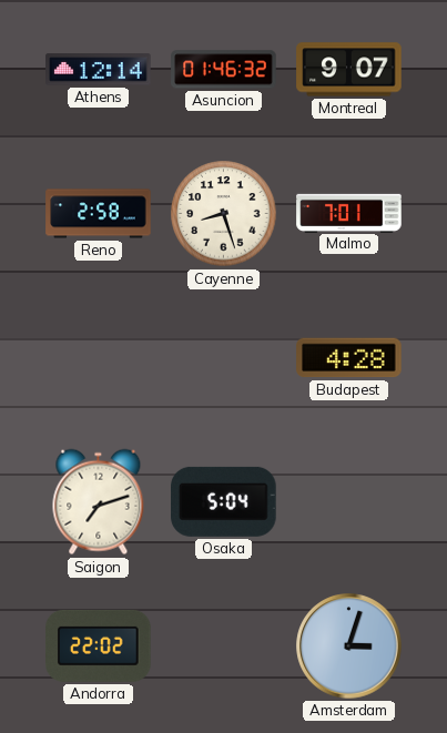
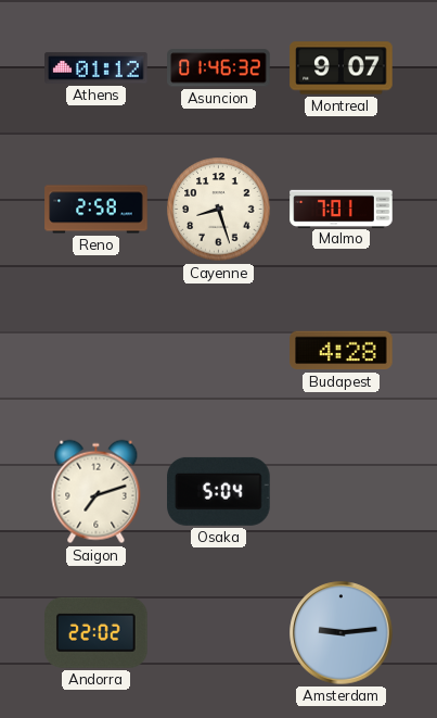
Athens: 12:14 -> 01:12
Amsterdam: 3:03 -> 9:14
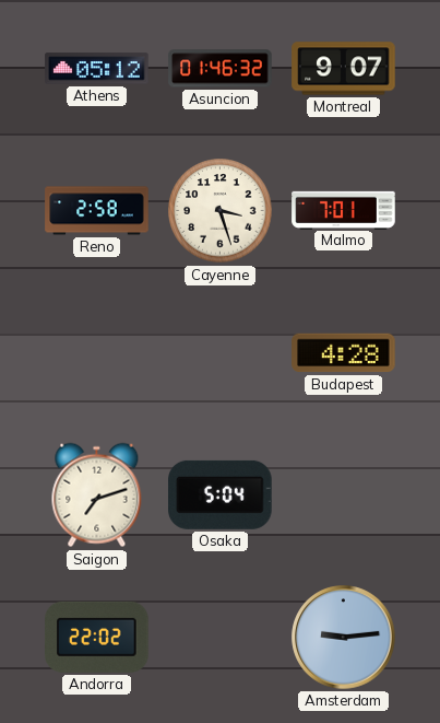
Athens: 01:12 -> 05:12
Cayenne: 8:27 -> 3:27
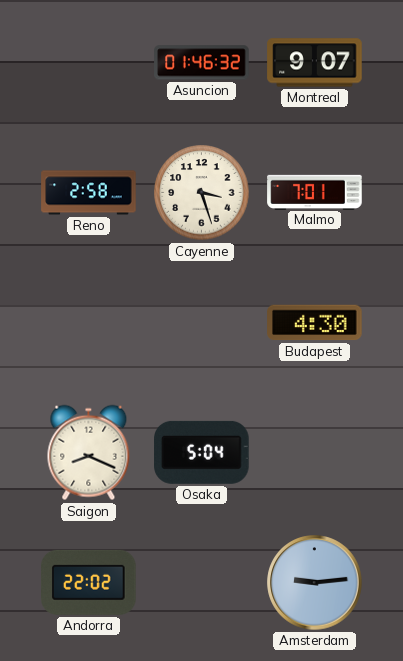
Athens: 05:12 -> none
Budapest: 4:28 -> 4:30
Saigon: 7:12 -> 8:19
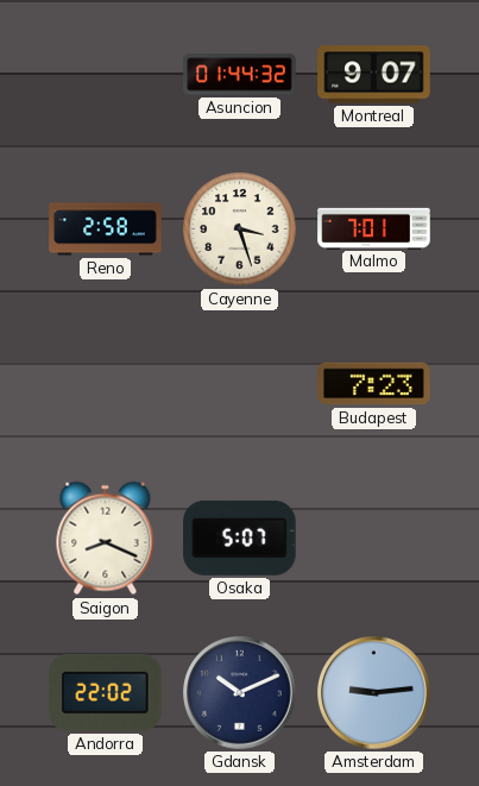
Asuncion: 01:46 -> 01:44
Budapest: 4:30 -> 7:23
Osaka: 5:04 -> 5:07
Gdansk: none -> 10:11
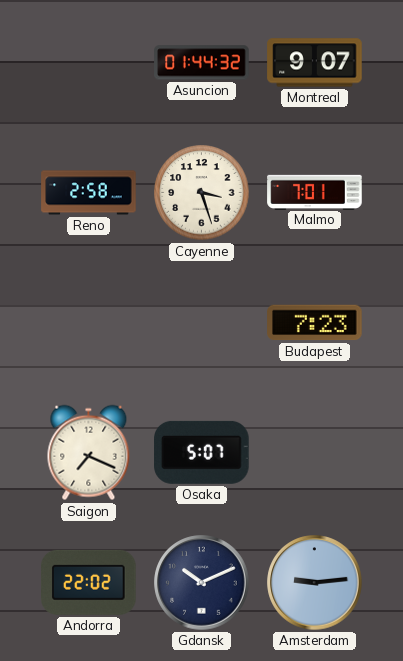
Saigon: 8:19 -> 7:19
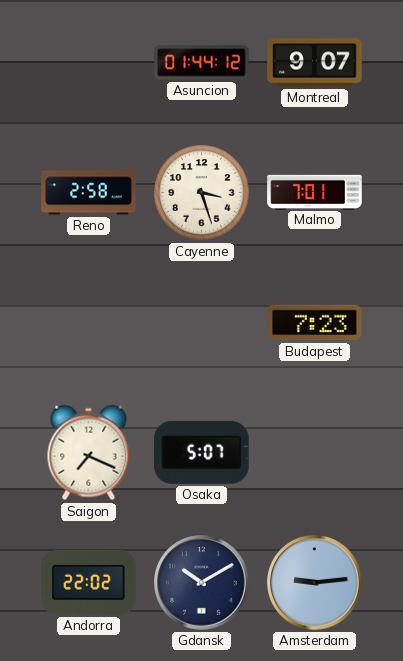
Asuncion: 01:44:32 -> 01:44:12
Gdansk: 10:11 -> 10:10
